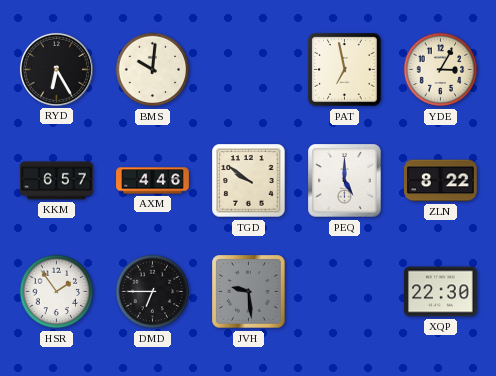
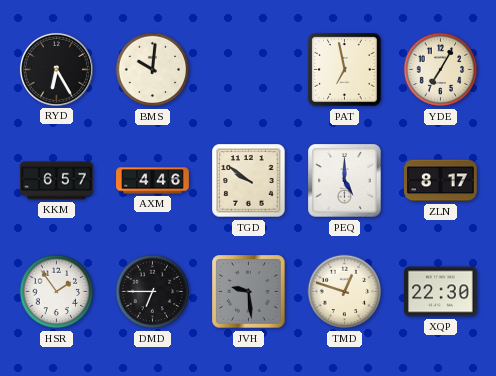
YDE: 3:05 -> 7:05
ZLN: 8:22 -> 8:17
TMD: none -> 12:48
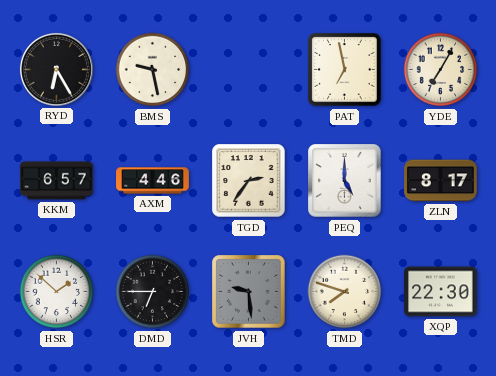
BMS: 10:01 -> 9:28
TGD: 9:51 -> 2:36
HSR: 1:54 -> 1:52
TMD: 12:48 -> 7:48
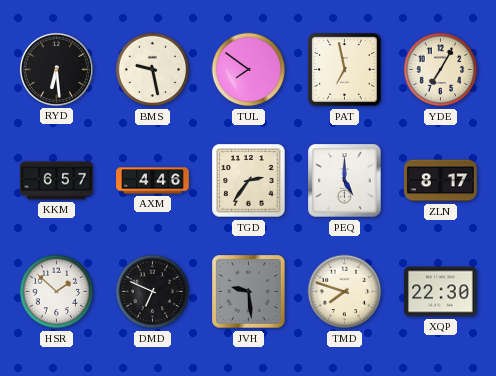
RYD: 6:25 -> 6:29
TUL: none -> 7:51
DMD: 6:45 -> 6:49
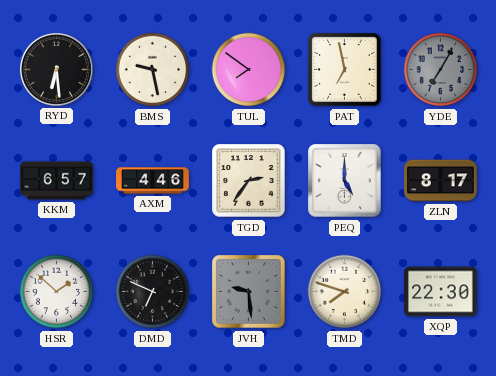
YDE dial: cream -> grey
